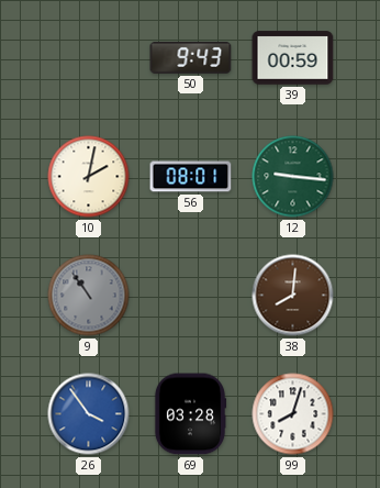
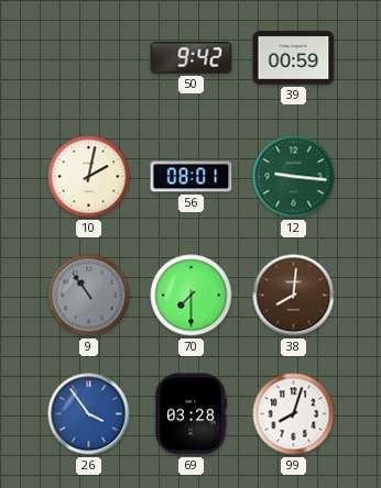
50: 9:43 -> 9:42
70: none -> 7:30
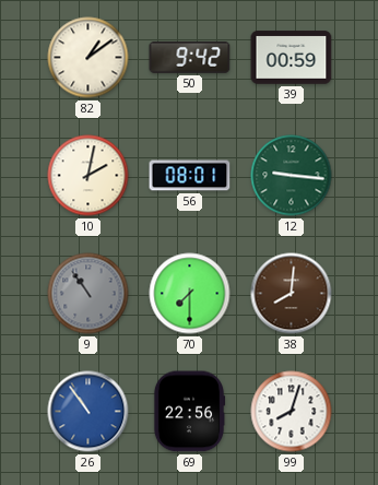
82: none -> 1:09
26: 3:54 -> 10:54
69: 03:28 -> 22:56
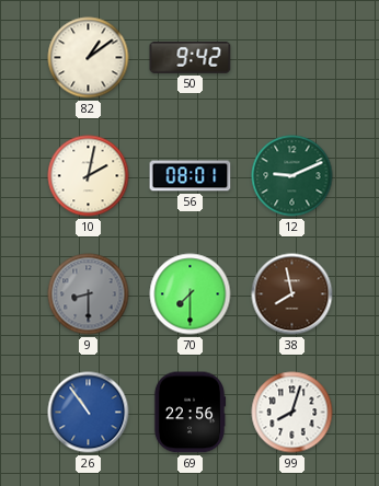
39: 00:59 -> none
12: 9:16 -> 9:11
9: 10:54 -> 8:30
38: 8:01 -> 7:58
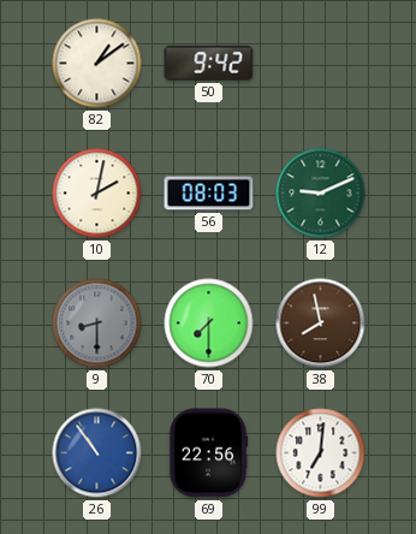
56: 08:01 -> 08:03
99: 8:03 -> 7:01
